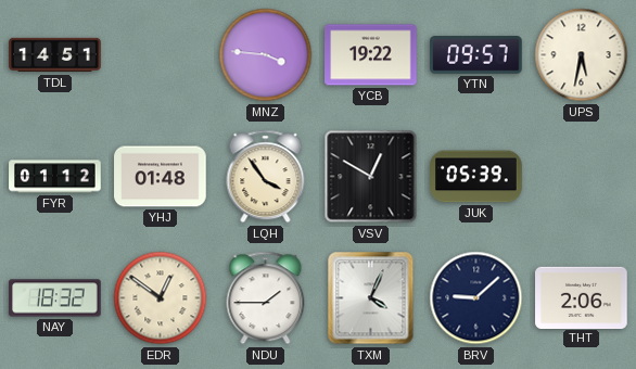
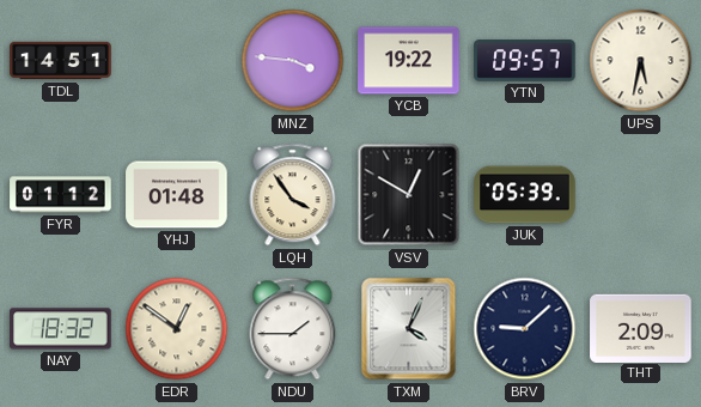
THT: 2:06 -> 2:09
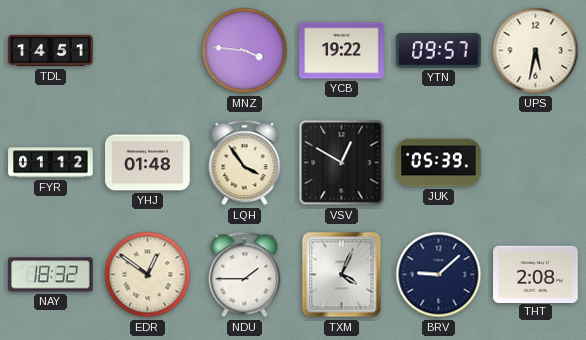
THT: 2:09 -> 2:08
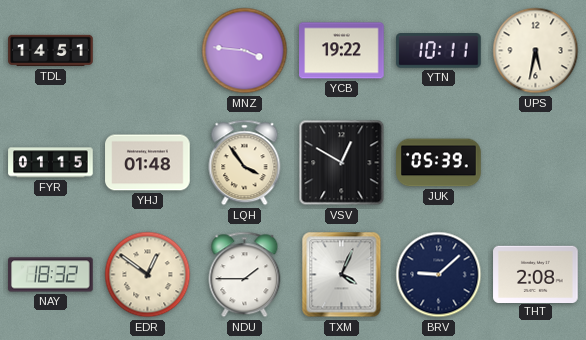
YTN: 09:57 -> 10:11
FYR: 01:12 -> 01:15
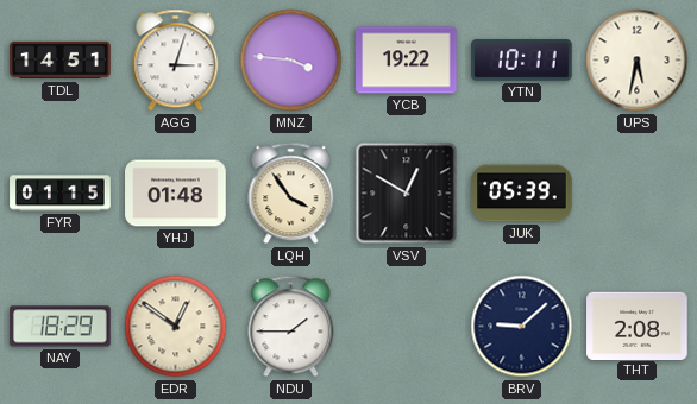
AGG: none -> 3:03
NAY: 18:32 -> 18:29
TXM: 4:04 -> none
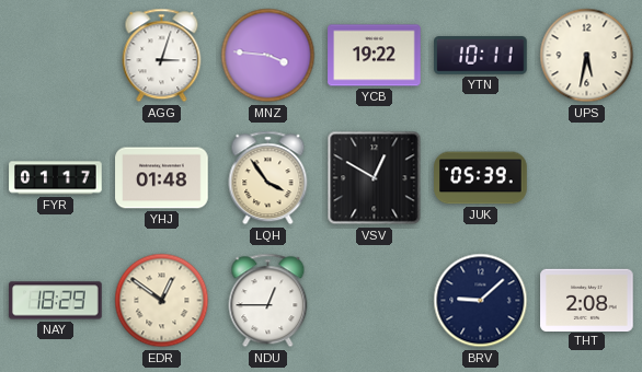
TDL: 14:51 -> none
FYR: 01:15 -> 01:17
NDU: 1:45 -> 12:45
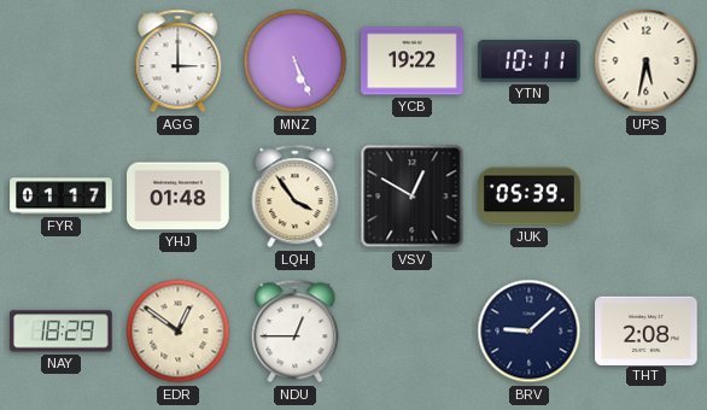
AGG: 3:03 -> 3:00
MNZ: 3:46 -> 5:26
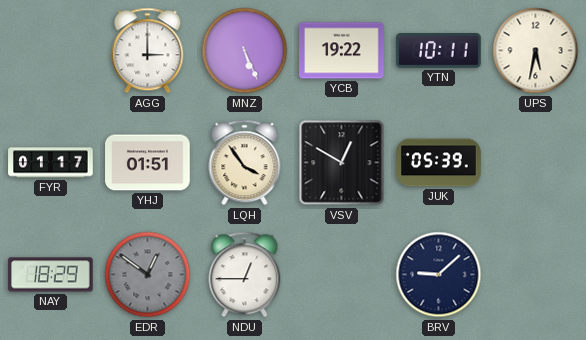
YHJ: 01:48 -> 01:51
EDR dial: cream -> grey
THT: 2:08 -> none
